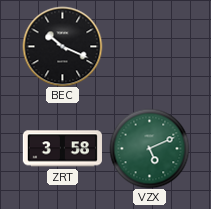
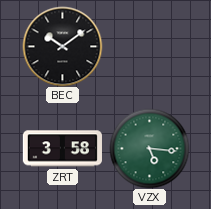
BEC: 10:19 -> 10:09
VZX: 5:11 -> 5:16
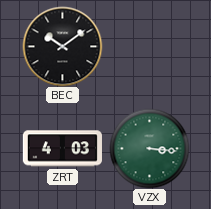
ZRT: 3:58 -> 4:03
VZX: 5:16 -> 3:16
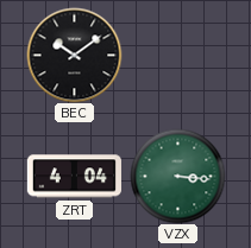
ZRT: 4:03 -> 4:04
